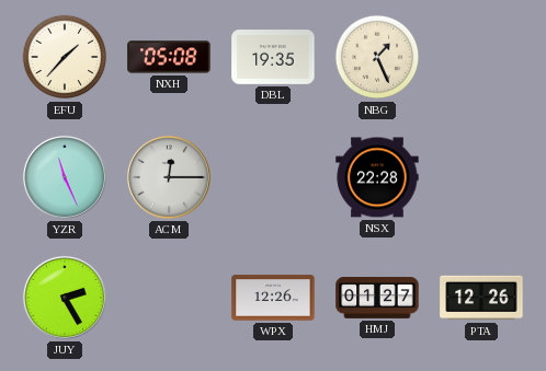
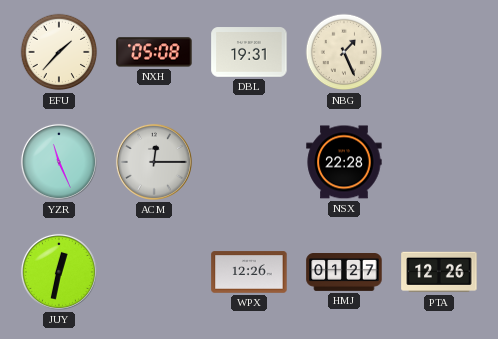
DBL: 19:35 -> 19:31
JUY: 2:25 -> 12:32
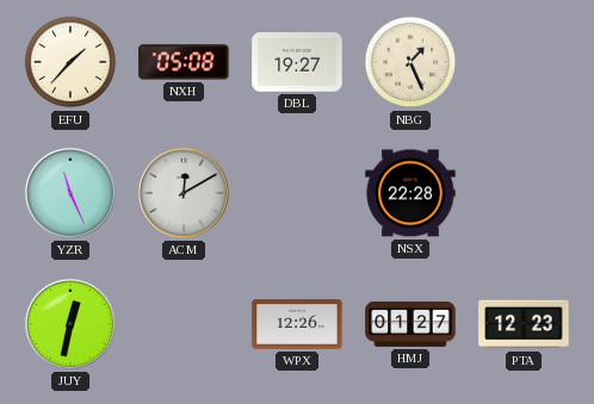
DBL: 19:31 -> 19:27
ACM: 12:15 -> 12:10
PTA: 12:26 -> 12:23
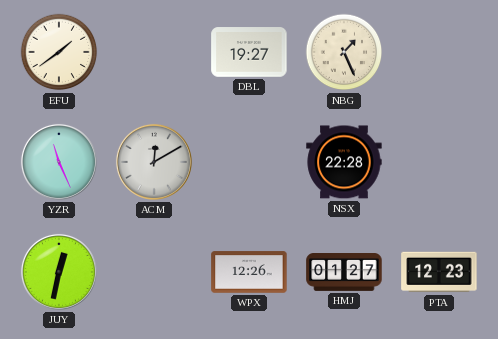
EFU: 1:37 -> 1:39
NXH: 05:08 -> none
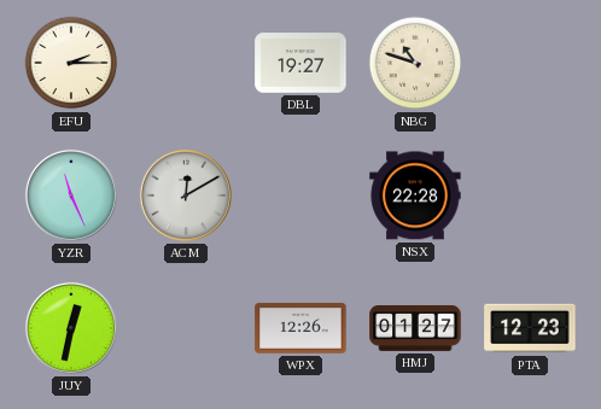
EFU: 1:39 -> 2:15
NBG: 1:26 -> 10:48
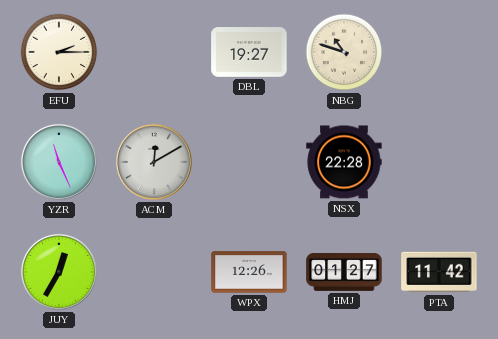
JUY: 12:32 -> 12:35
PTA: 12:23 -> 11:42
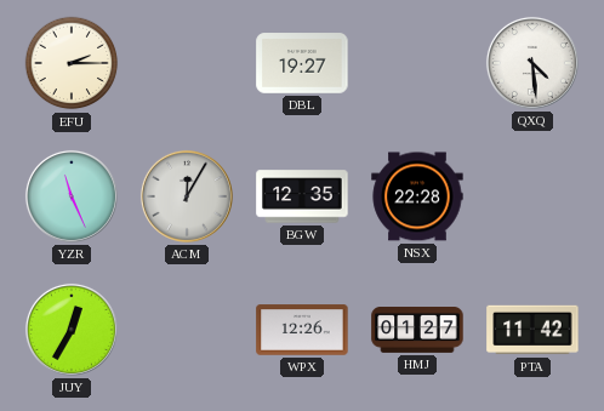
NBG: 10:48 -> none
QXQ: none -> 4:29
ACM: 12:10 -> 12:05
BGW: none -> 12:35
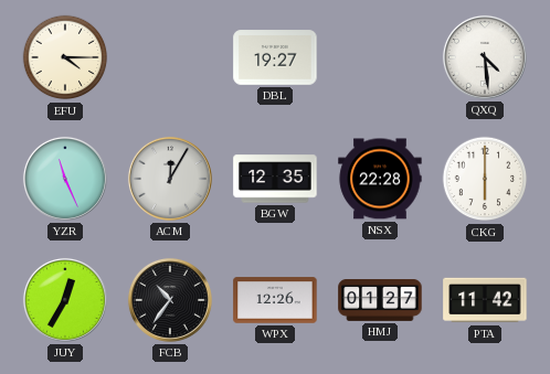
EFU: 2:15 -> 4:15
CKG: none -> 6:00
FCB: none -> 10:36
